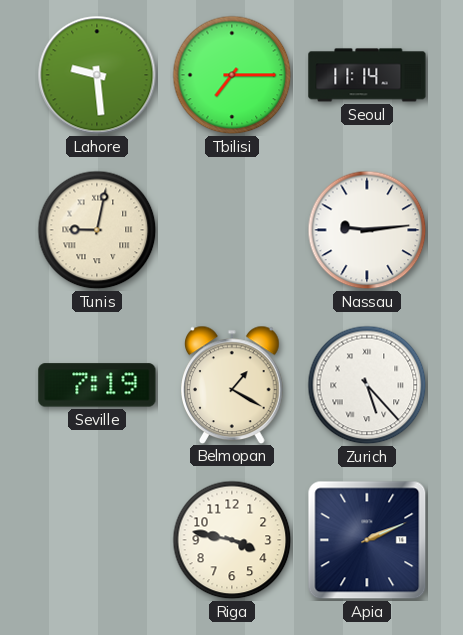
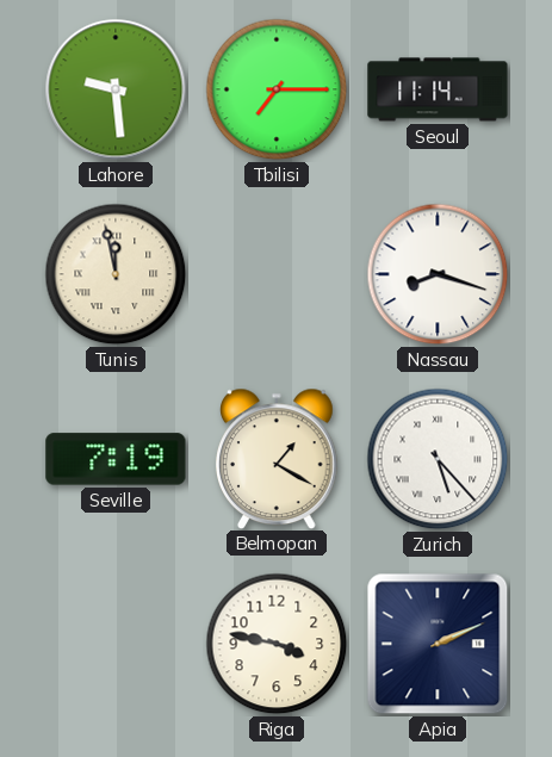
Tunis: 9:02 -> 11:58
Nassau: 9:14 -> 8:18
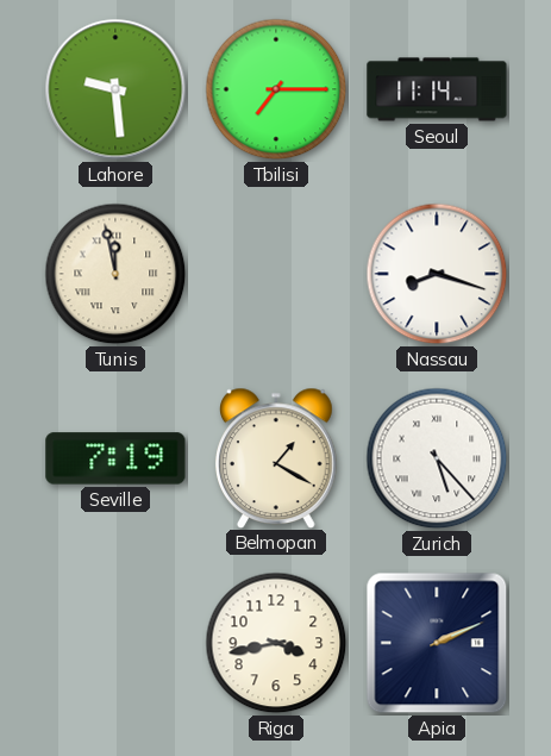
Riga: 3:47 -> 3:43
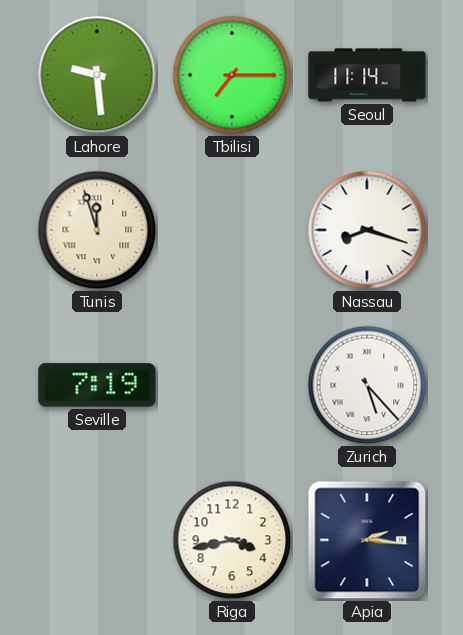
Tunis: 11:58 -> 11:57
Belmopan: 1:20 -> none
Apia: 2:11 -> 2:16
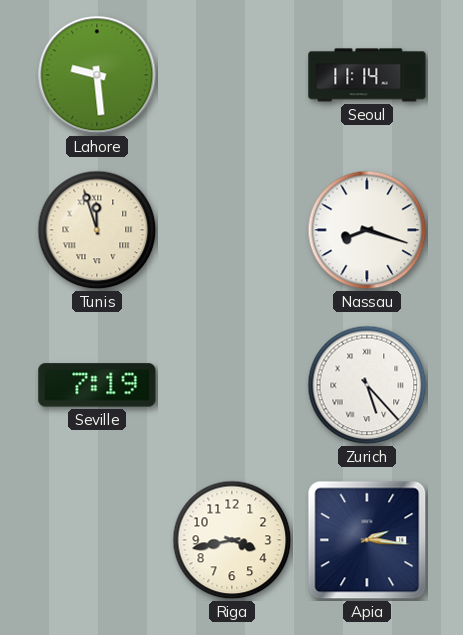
Tbilisi: 7:15 -> none
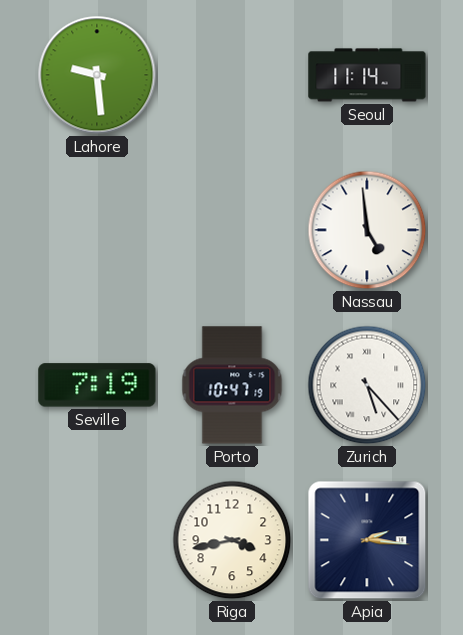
Tunis: 11:57 -> none
Nassau: 8:18 -> 4:59
Porto: none -> 10:47
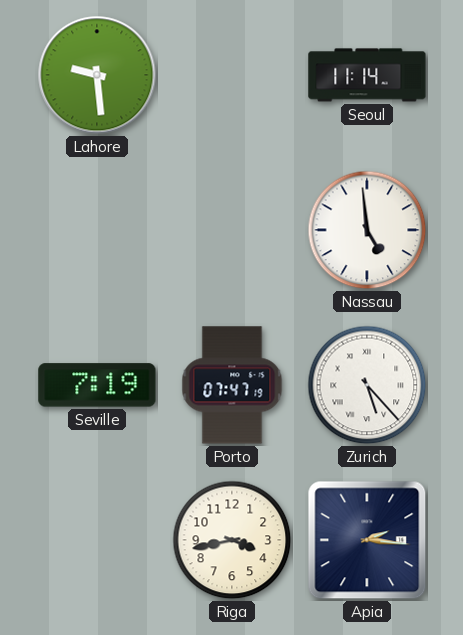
Porto: 10:47 -> 07:47
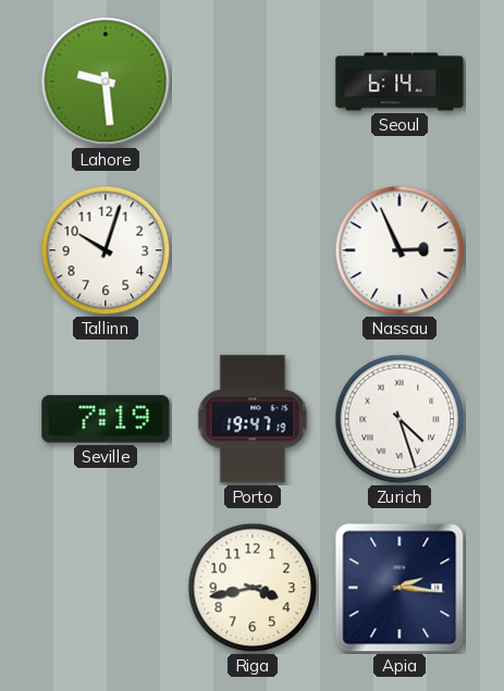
Seoul: 11:14 -> 6:14
Tallinn: none -> 10:03
Nassau: 4:59 -> 2:56
Porto: 07:47 -> 19:47
Zurich: 5:23 -> 4:27
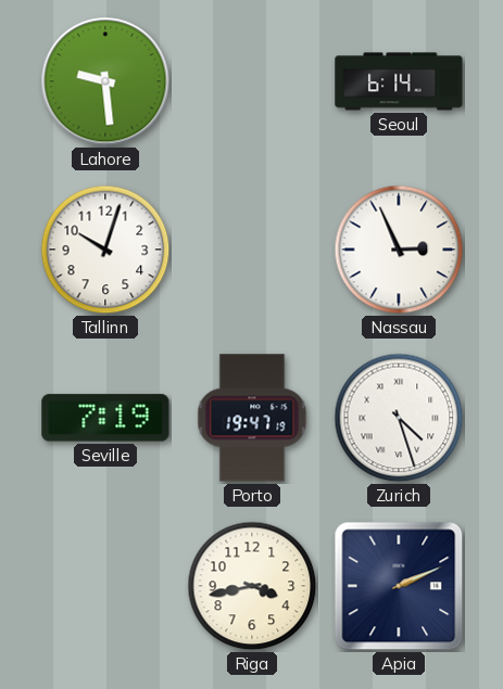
Apia: 2:16 -> 2:11
